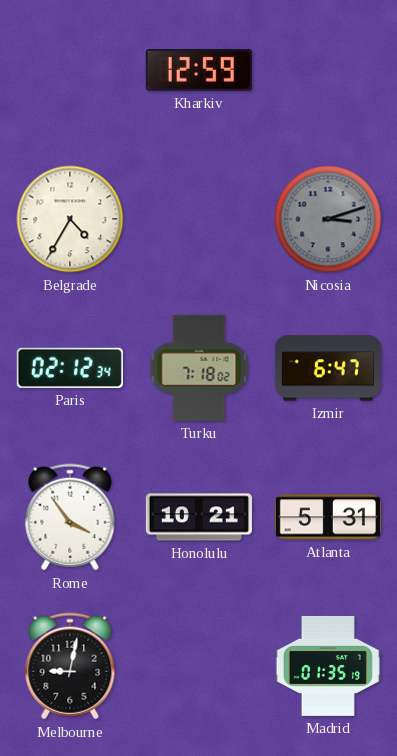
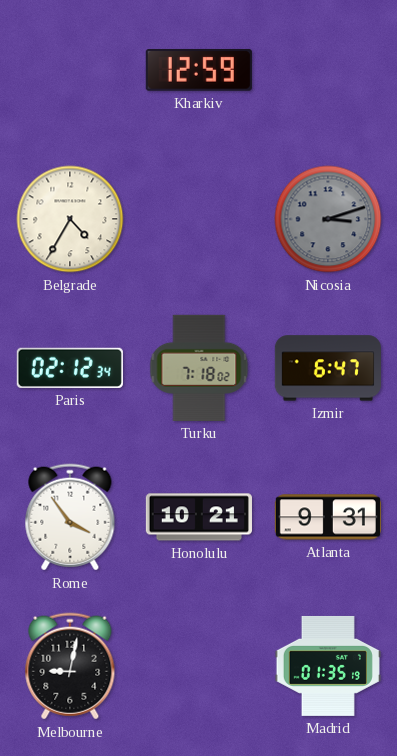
Atlanta: 5:31 -> 9:31
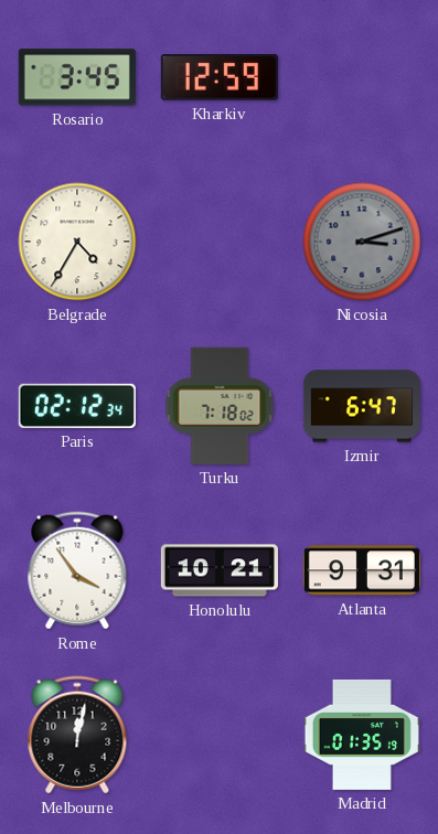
Rosario: none -> 3:45
Melbourne: 9:02 -> 12:02
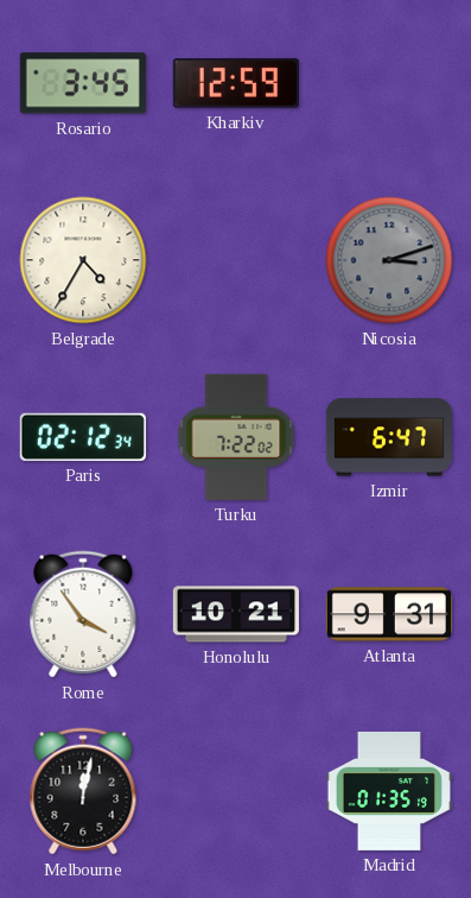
Turku: 7:18 -> 7:22
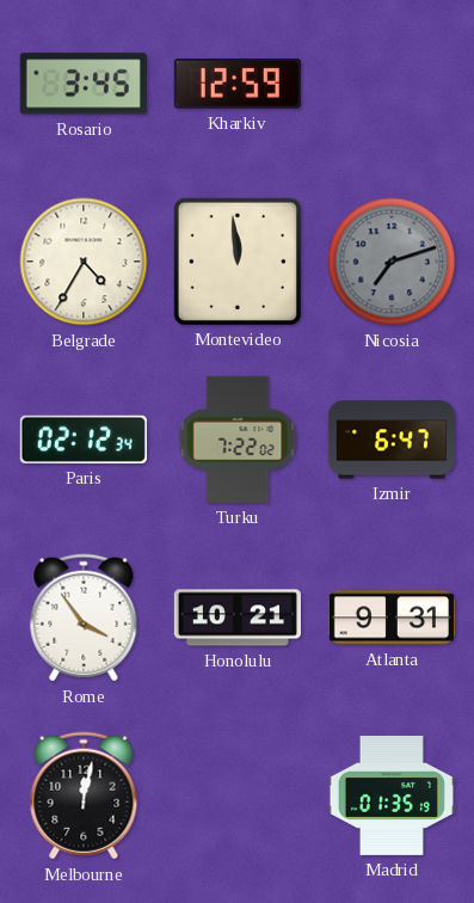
Montevideo: none -> 11:59
Nicosia: 3:12 -> 7:12
